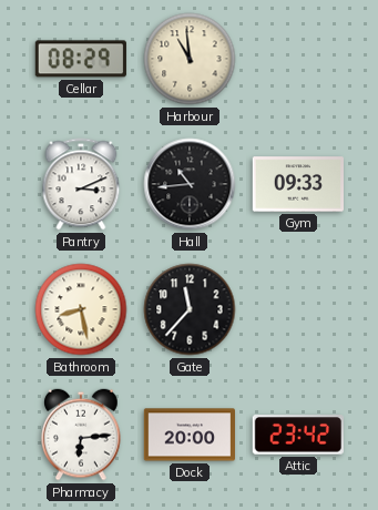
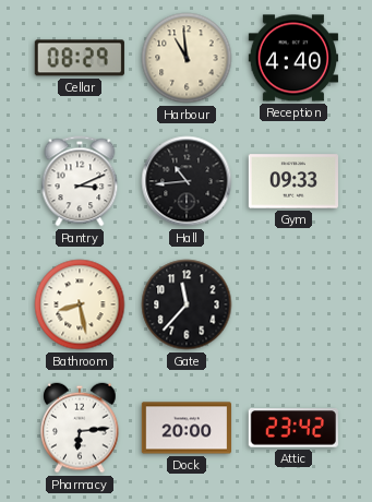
Reception: none -> 4:40
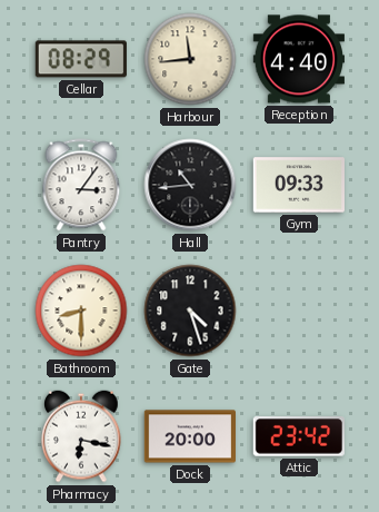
Harbour: 10:59 -> 11:44
Pantry: 3:11 -> 3:06
Bathroom: 8:28 -> 8:30
Gate: 11:37 -> 4:27
Pharmacy: 6:14 -> 6:17
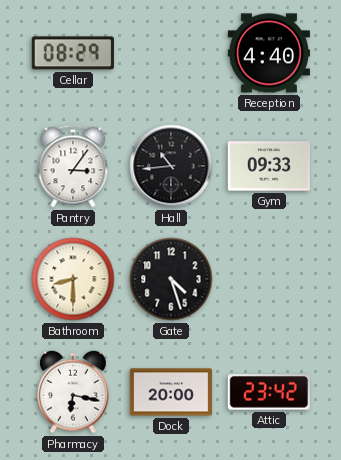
Harbour: 11:44 -> none
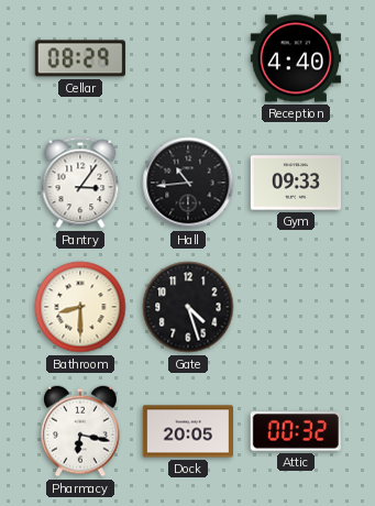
Dock: 20:00 -> 20:05
Attic: 23:42 -> 00:32
